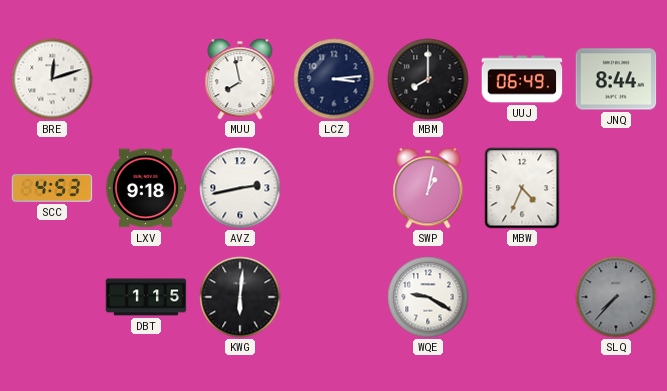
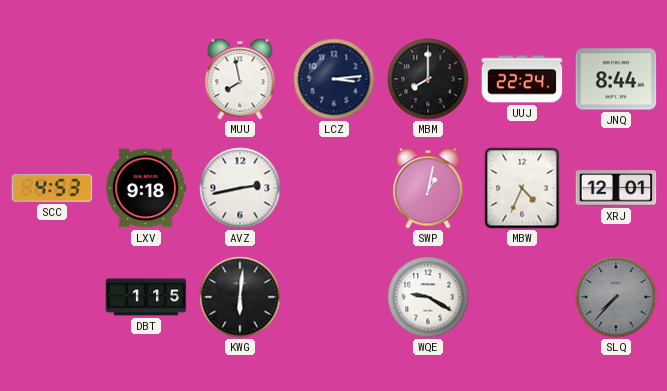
BRE: 12:12 -> none
UUJ: 06:49 -> 22:24
XRJ: none -> 12:01
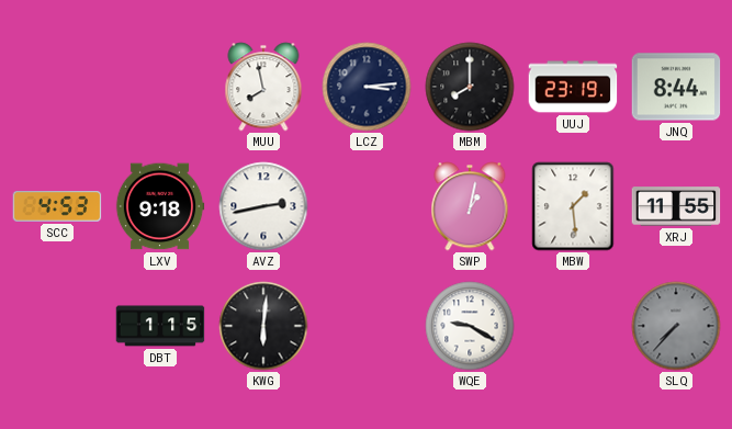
UUJ: 22:24 -> 23:19
MBW: 4:34 -> 1:29
XRJ: 12:01 -> 11:55
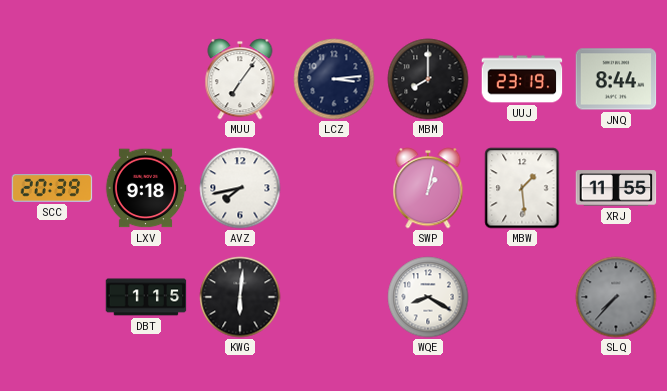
MUU: 7:58 -> 7:06
SCC: 4:53 -> 20:39
AVZ: 2:43 -> 7:43
WQE: 9:20 -> 8:20
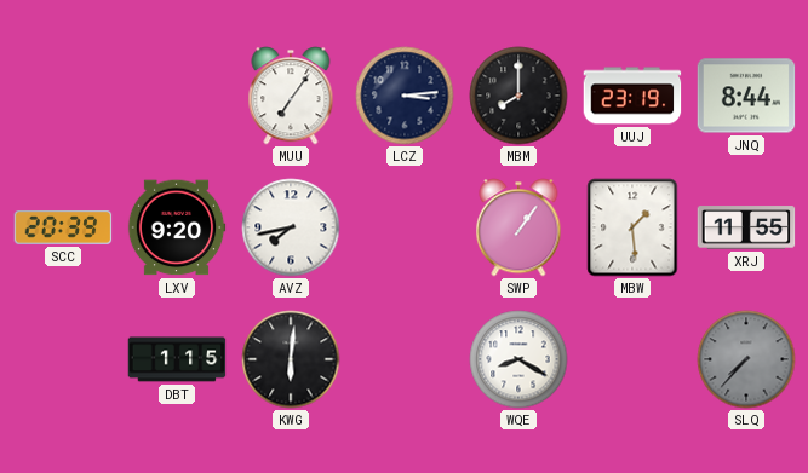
LXV: 9:18 -> 9:20
SWP: 1:02 -> 1:06
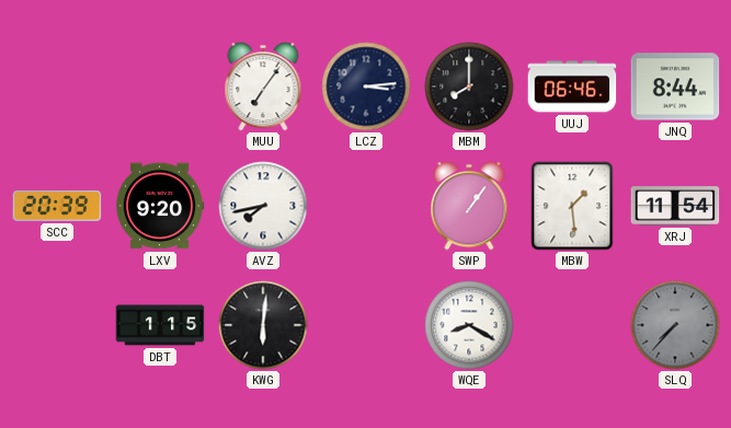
UUJ: 23:19 -> 06:46
XRJ: 11:55 -> 11:54
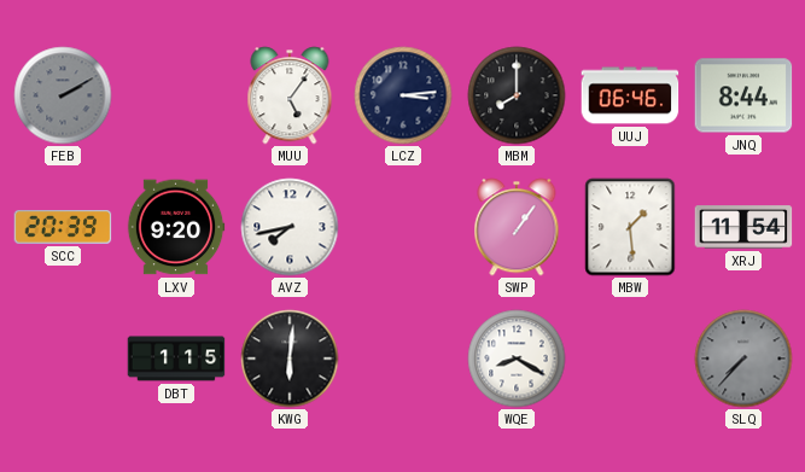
FEB: none -> 2:10
MUU: 7:06 -> 5:06
